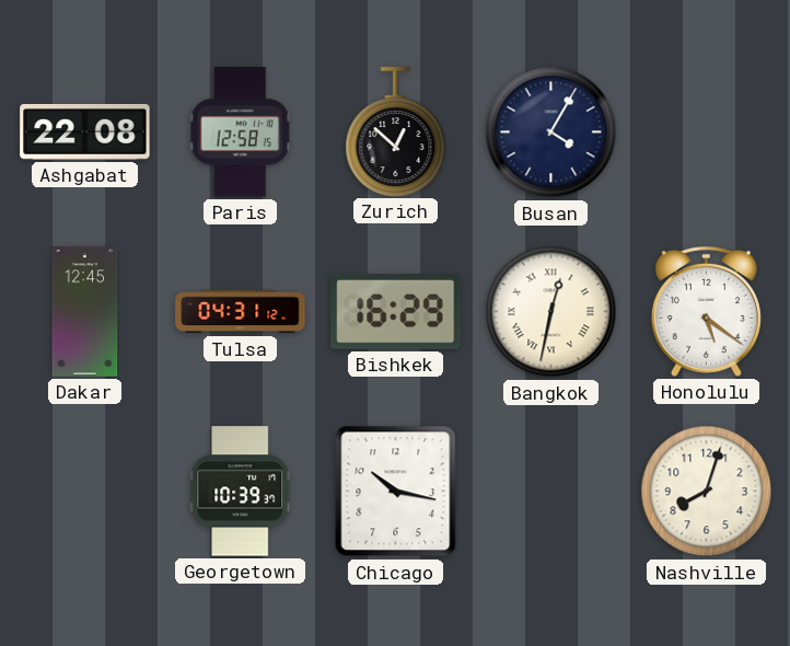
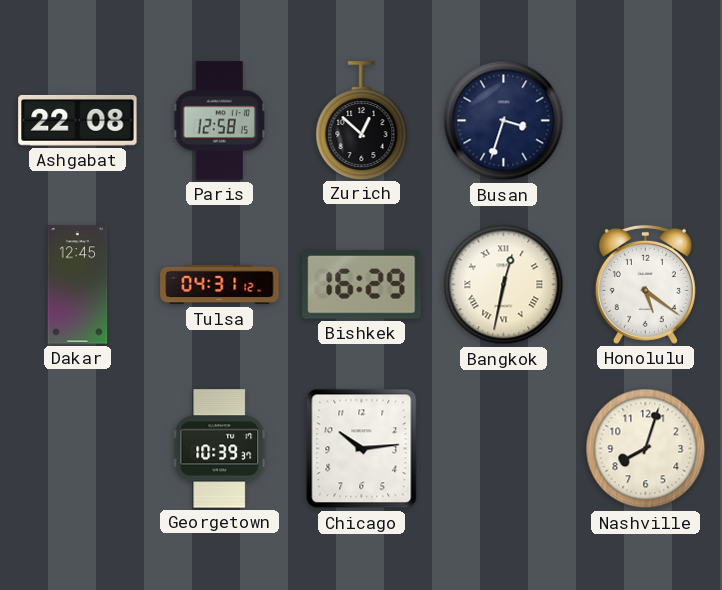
Busan: 4:05 -> 3:33
Chicago: 10:17 -> 10:14
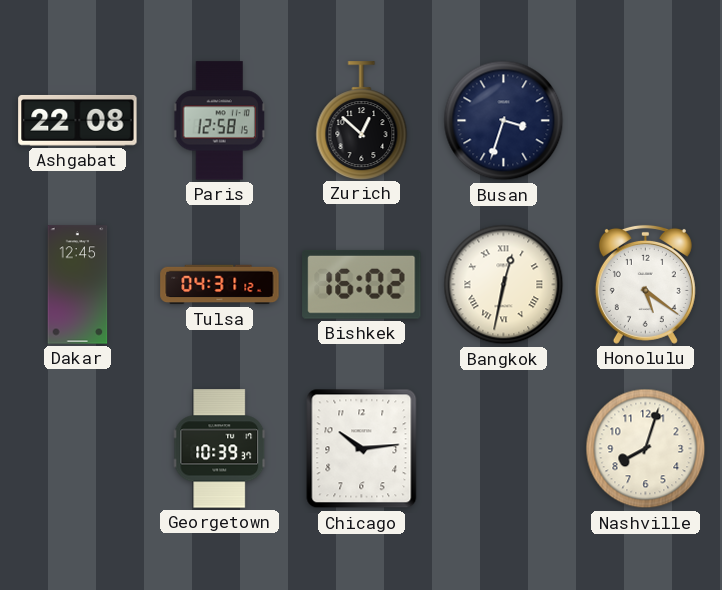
Bishkek: 16:29 -> 16:02
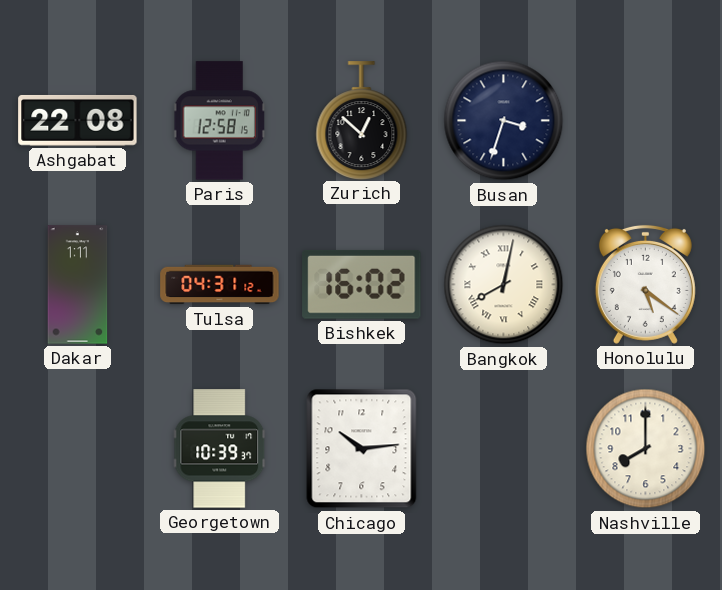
Dakar: 12:45 -> 1:11
Bangkok: 12:32 -> 8:02
Nashville: 8:03 -> 8:00
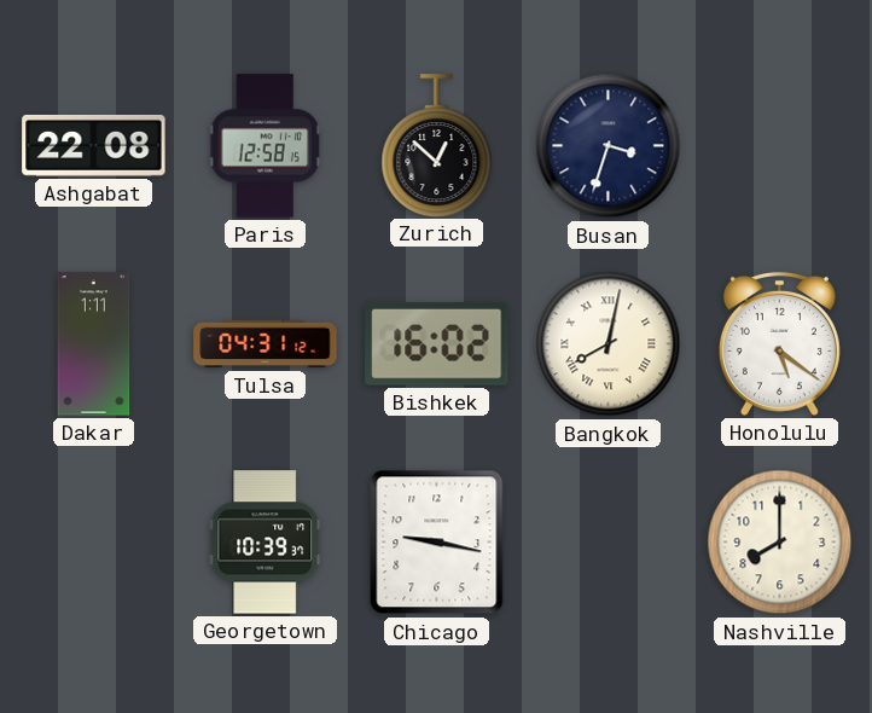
Chicago: 10:14 -> 9:17
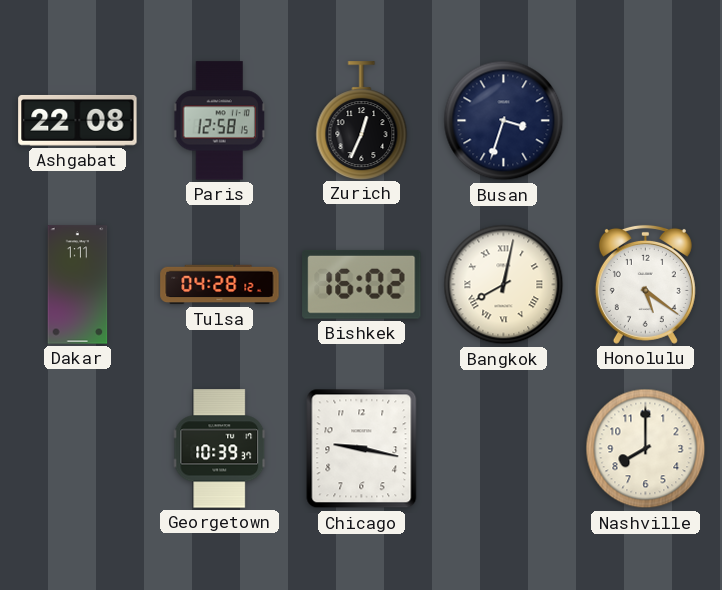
Zurich: 12:52 -> 12:34
Tulsa: 04:31 -> 04:28
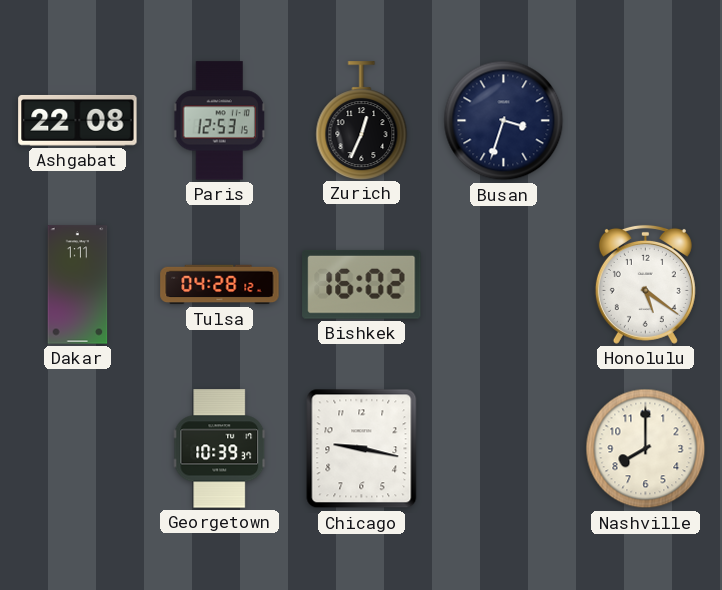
Paris: 12:58 -> 12:53
Bangkok: 8:02 -> none
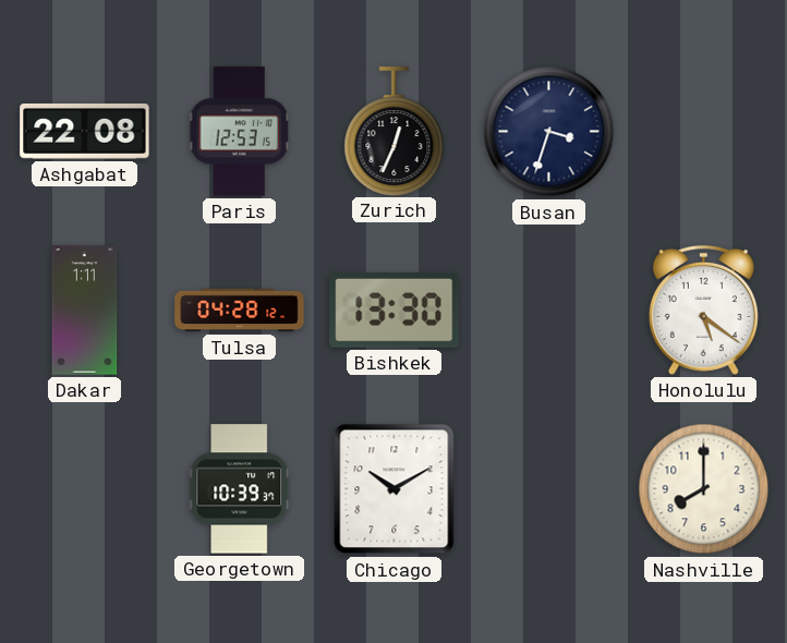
Bishkek: 16:02 -> 13:30
Chicago: 9:17 -> 10:10
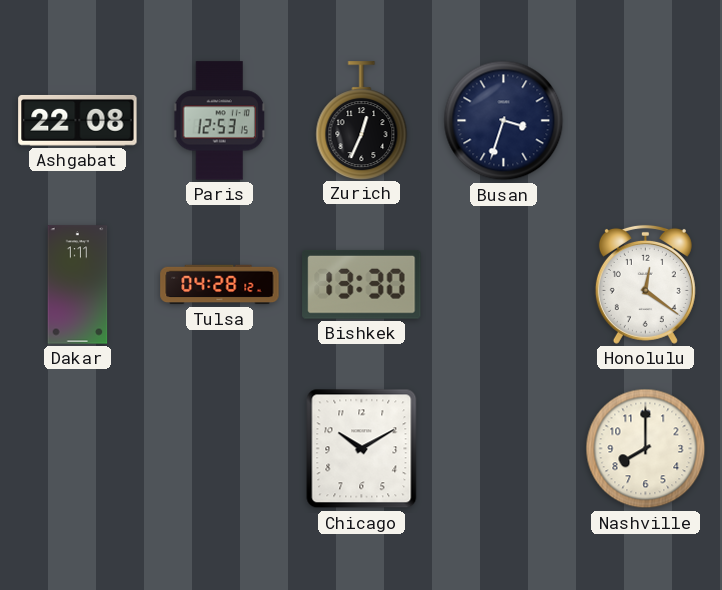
Honolulu: 5:21 -> 12:21
Georgetown: 10:39 -> none
